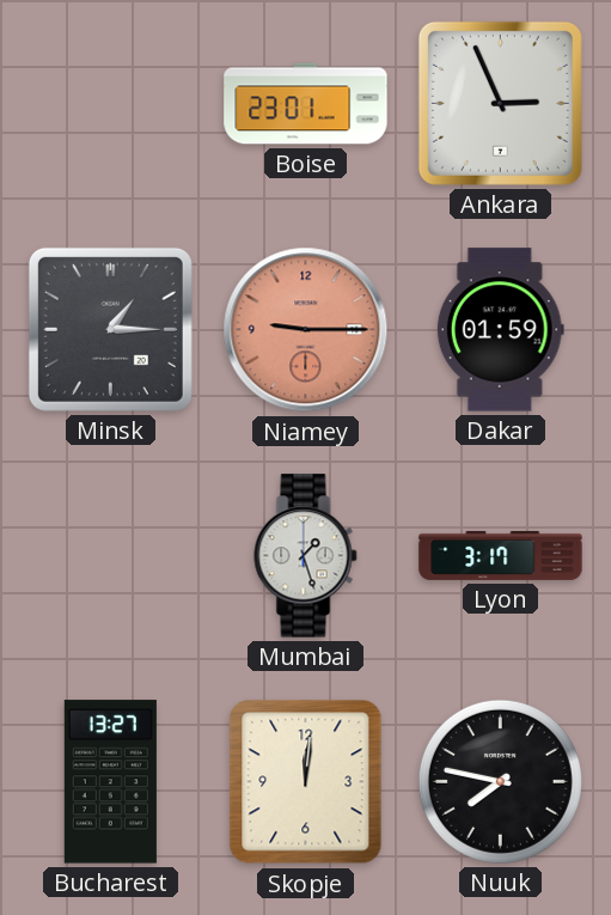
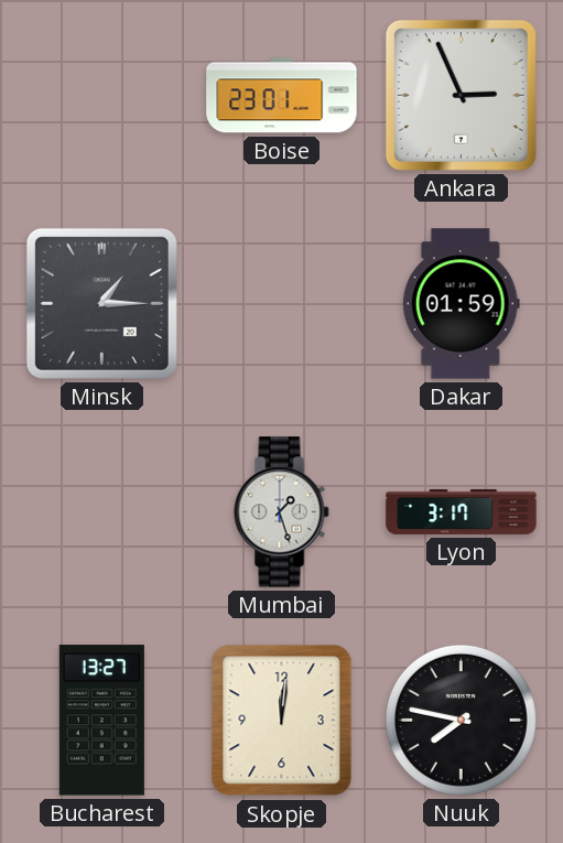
Niamey: 9:15 -> none
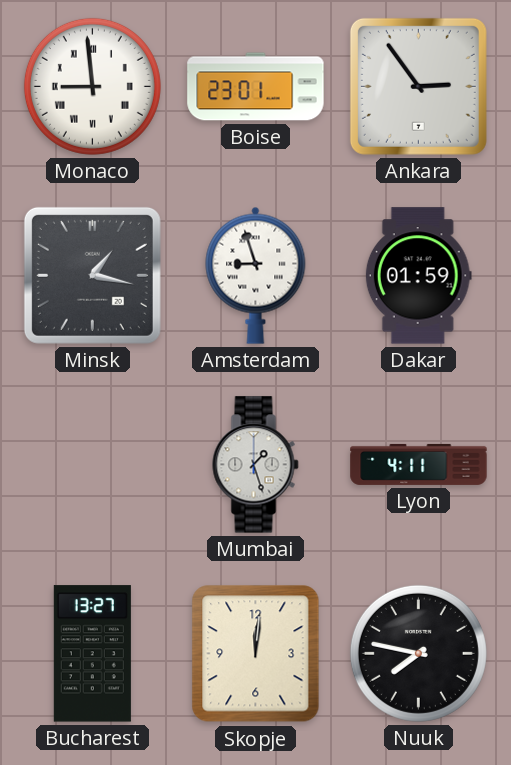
Monaco: none -> 8:59
Ankara: 2:56 -> 2:54
Minsk: 1:15 -> 1:17
Amsterdam: none -> 8:57
Lyon: 3:17 -> 4:11
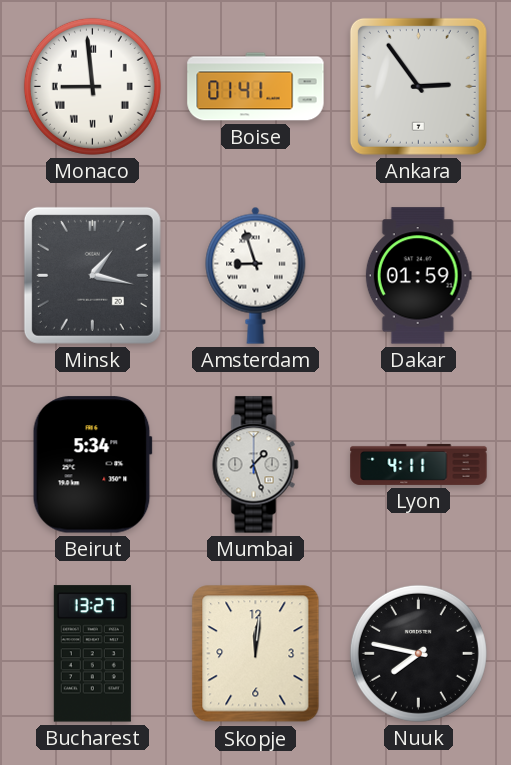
Boise: 23:01 -> 01:41
Beirut: none -> 5:34
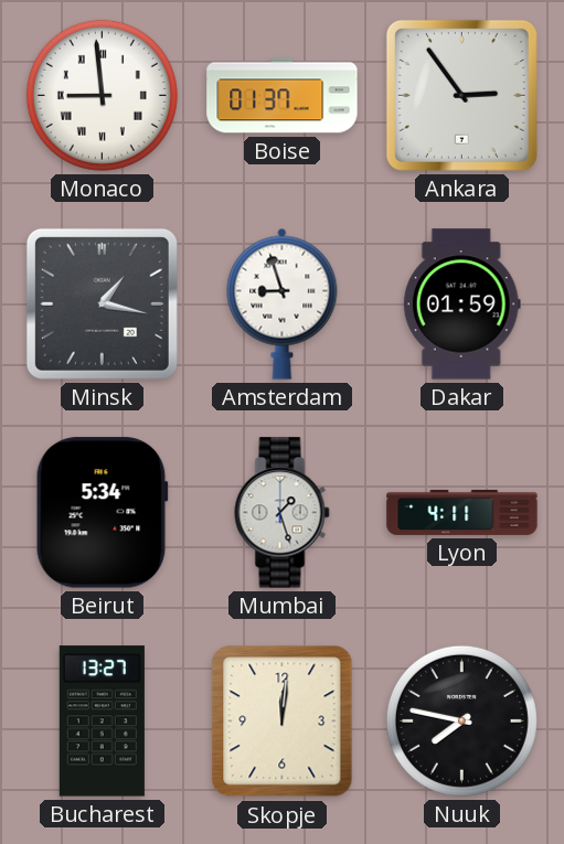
Boise: 01:41 -> 01:37
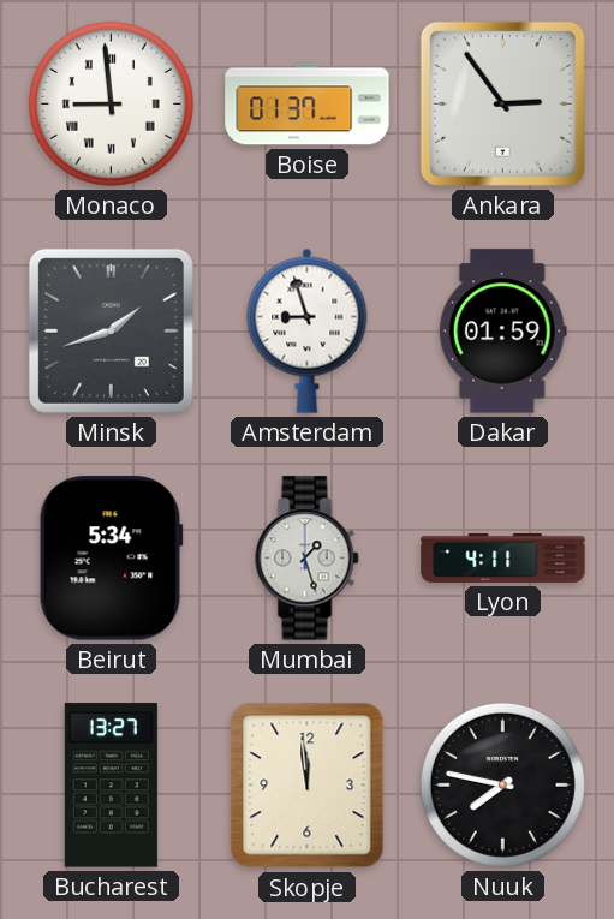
Minsk: 1:17 -> 1:42
Skopje: 12:01 -> 11:59
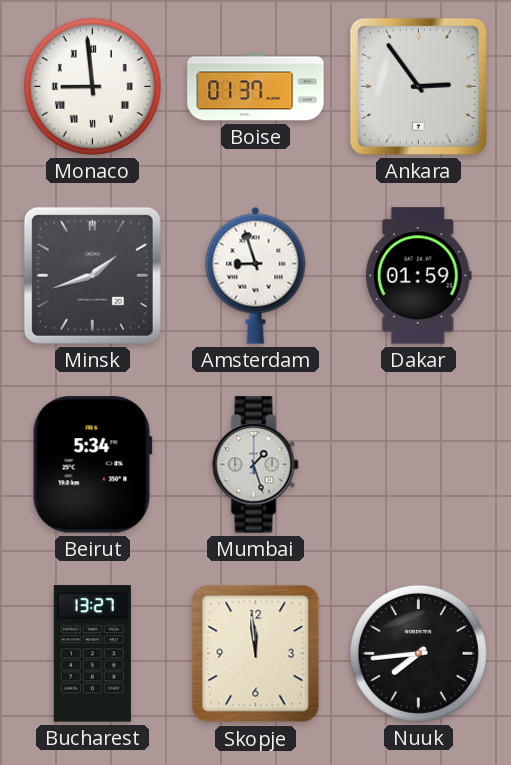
Lyon: 4:11 -> none
Nuuk: 7:47 -> 7:44
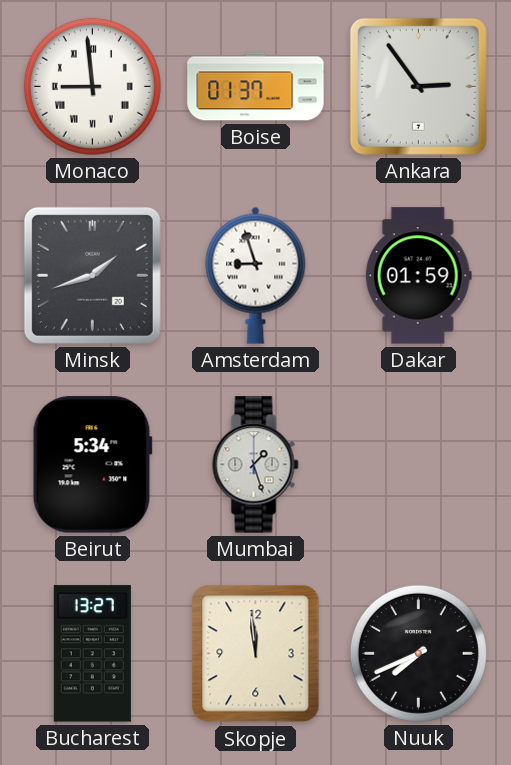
Nuuk: 7:44 -> 7:41
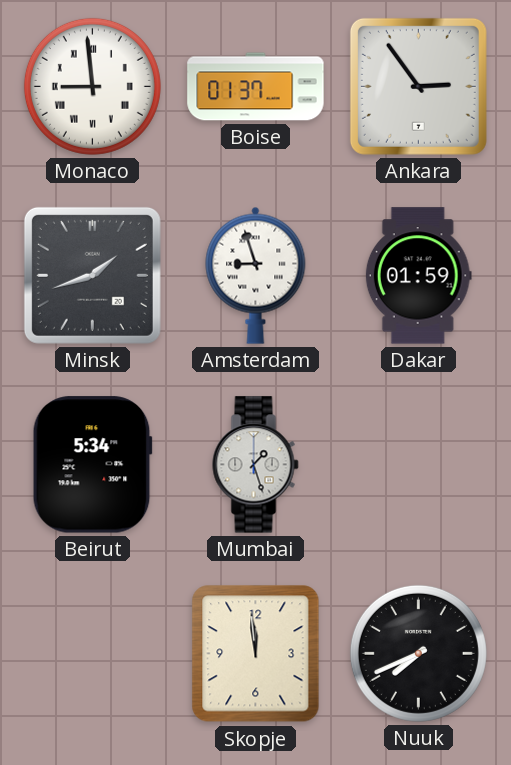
Bucharest: 13:27 -> none
